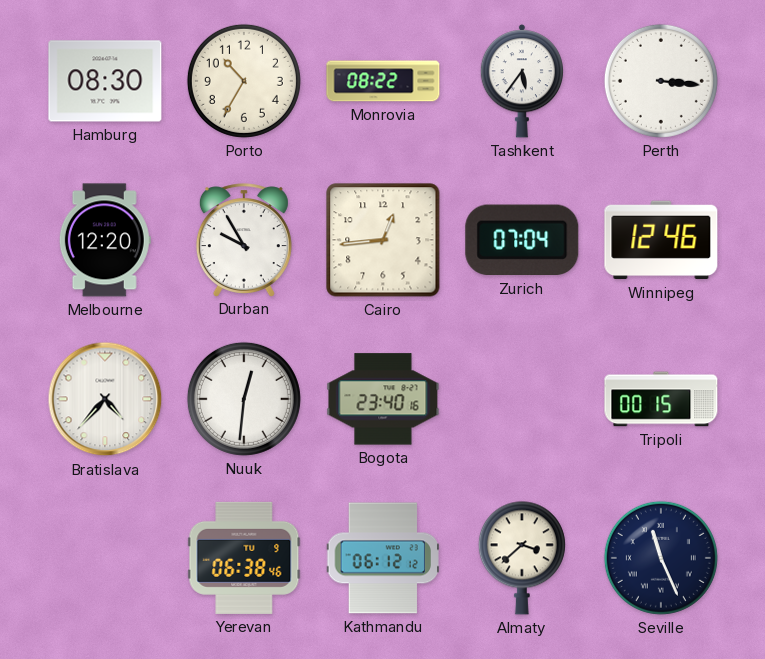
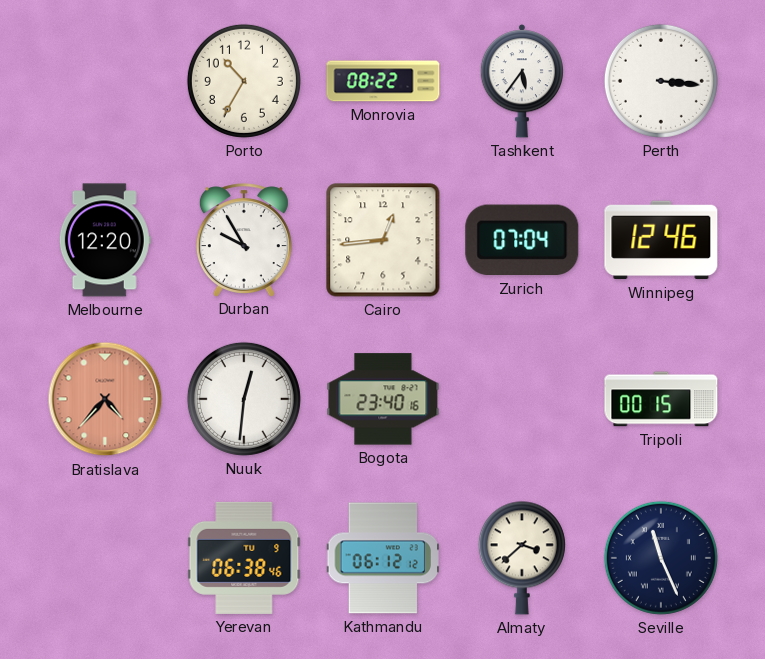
Hamburg: 08:30 -> none
Bratislava dial: white -> salmon
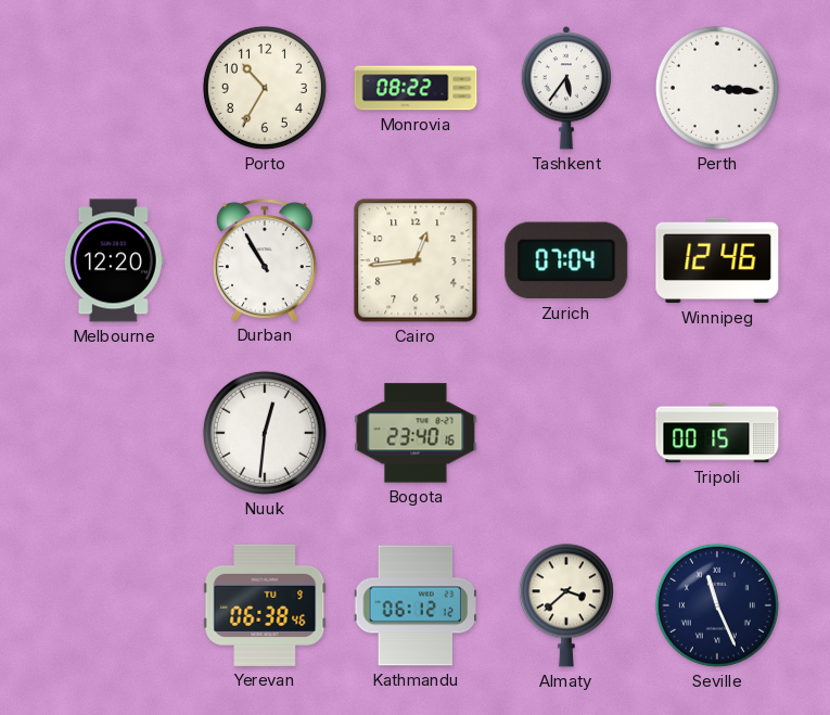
Durban: 9:55 -> 10:55
Bratislava: 4:37 -> none
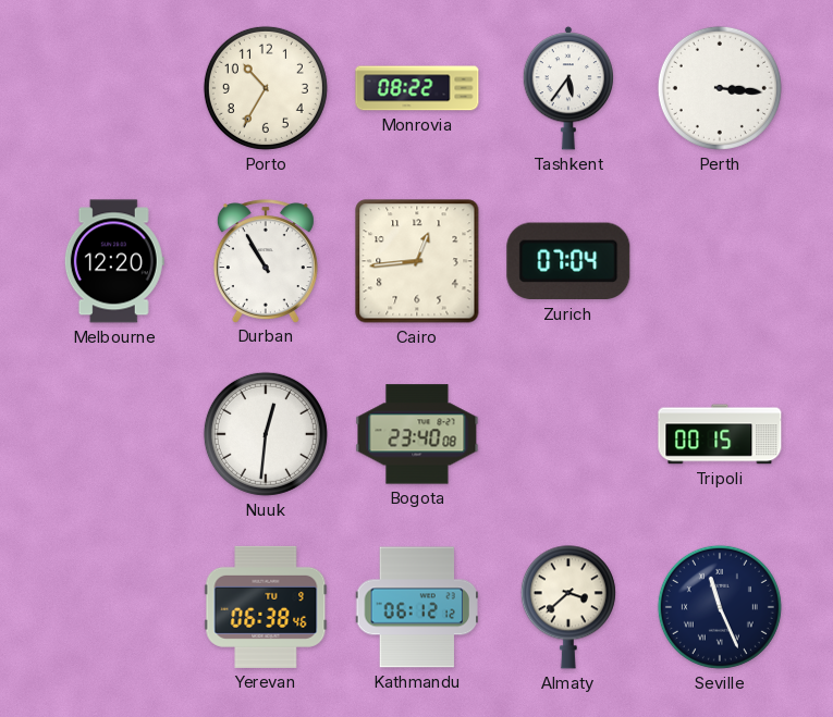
Winnipeg: 12:46 -> none
Bogota: 23:40:16 -> 23:40:08
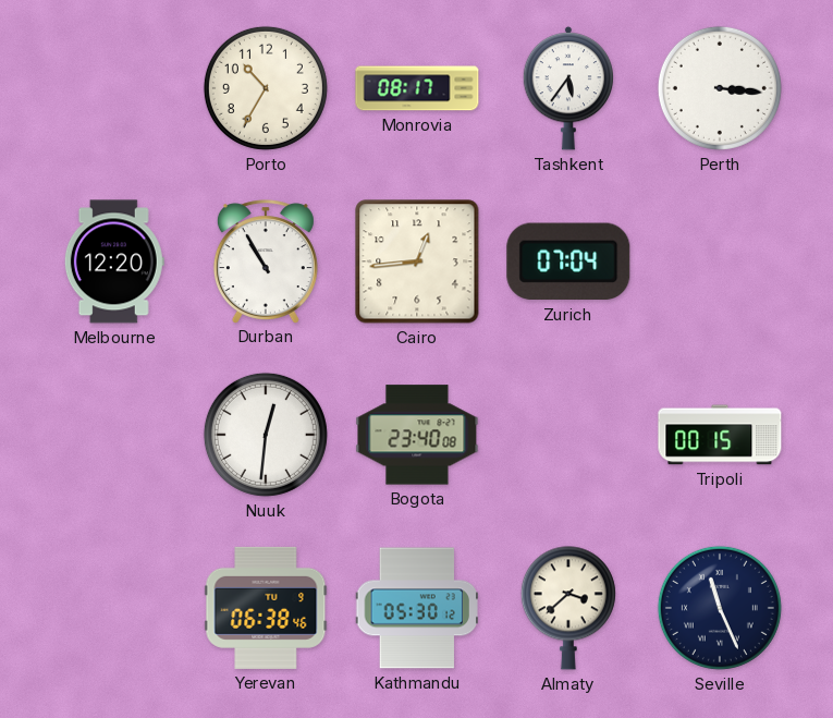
Monrovia: 08:22 -> 08:17
Kathmandu: 06:12 -> 05:30
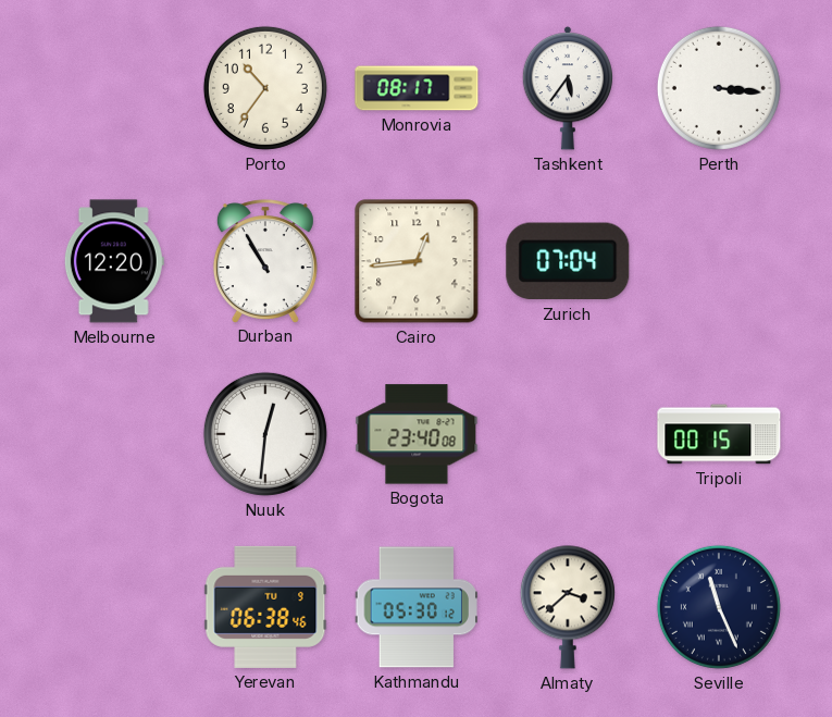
Porto: 10:35 -> 10:36
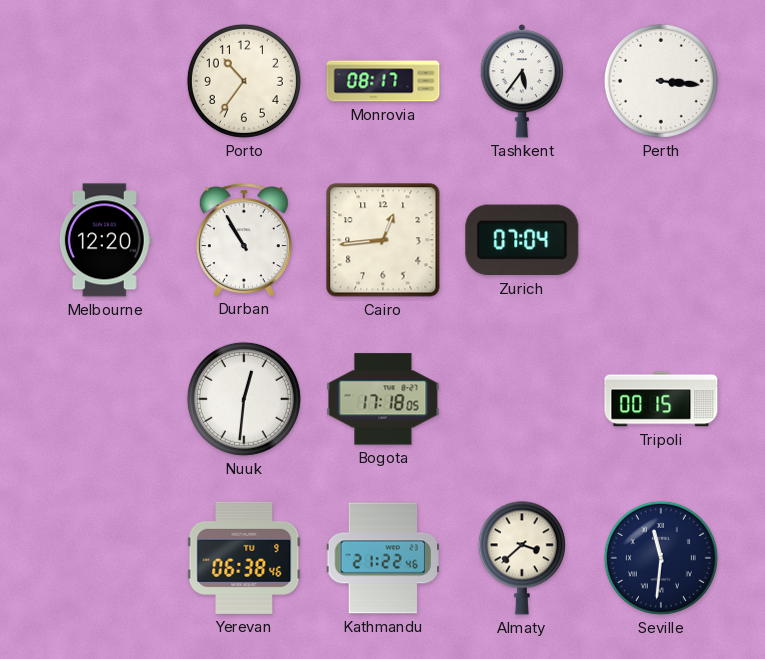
Bogota: 23:40 -> 17:18
Kathmandu: 05:30 -> 21:22
Seville: 11:26 -> 11:31
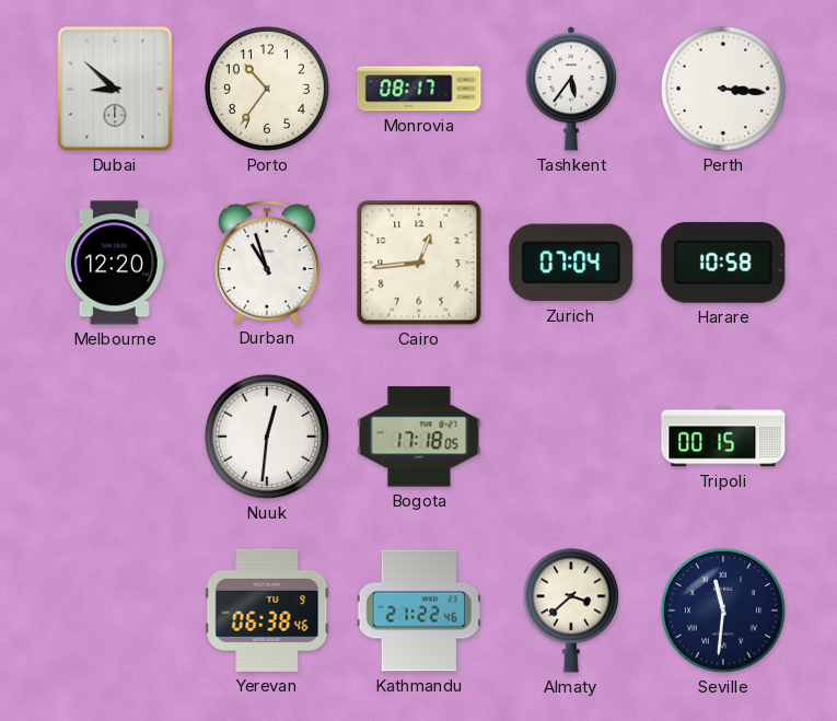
Dubai: none -> 8:52
Durban: 10:55 -> 10:57
Harare: none -> 10:58
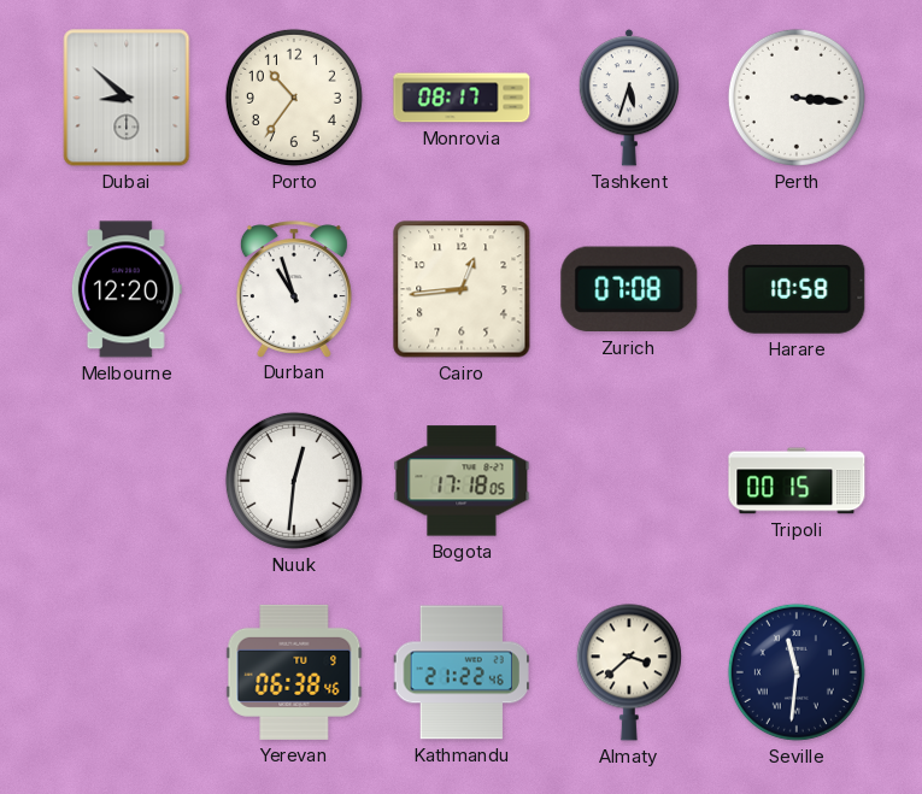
Tashkent: 5:36 -> 5:33
Zurich: 07:04 -> 07:08
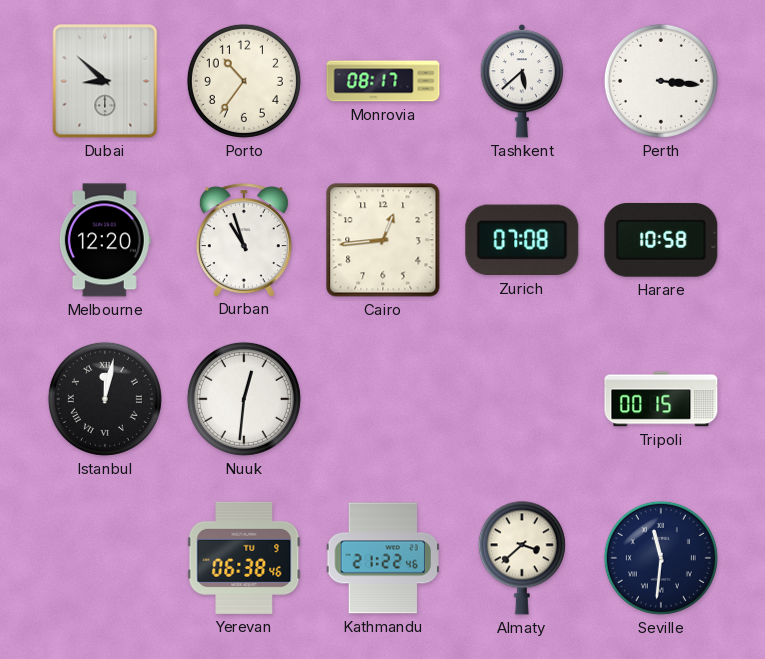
Tashkent: 5:33 -> 5:38
Istanbul: none -> 12:02
Bogota: 17:18 -> none
